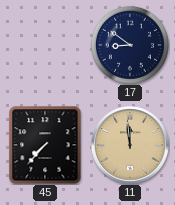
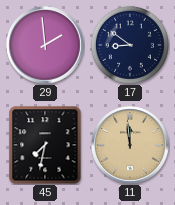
29: none -> 1:59
45: 7:37 -> 7:32
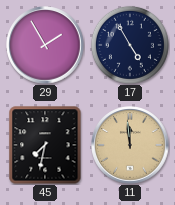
29: 1:59 -> 1:55
17: 8:51 -> 4:55
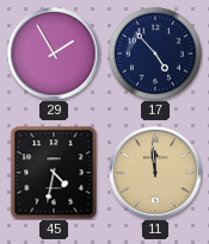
17: 4:55 -> 4:53
45: 7:32 -> 4:32
